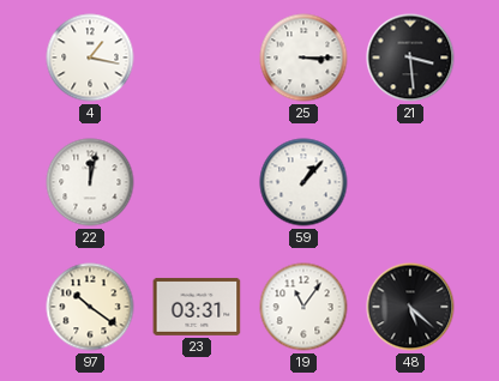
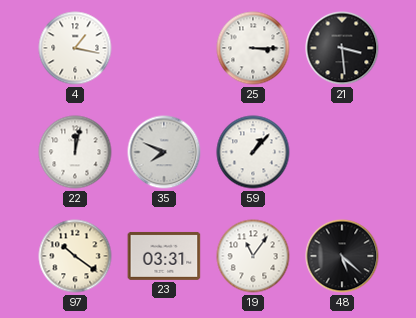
35: none -> 7:49
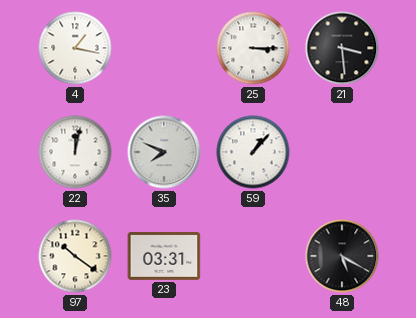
19: 11:06 -> none
48: 5:22 -> 5:20
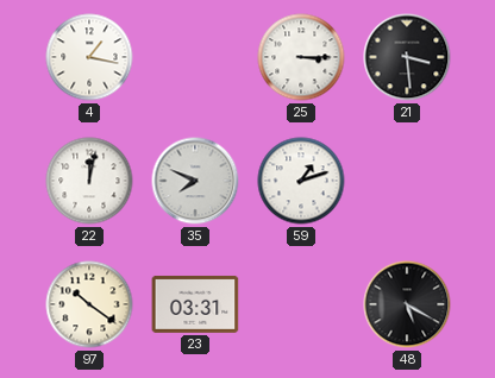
59: 1:07 -> 1:12
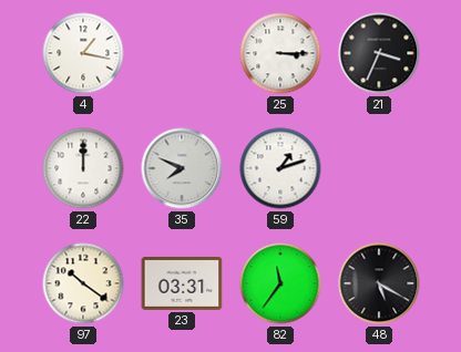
21: 3:29 -> 3:34
22: 12:02 -> 12:00
82: none -> 11:36
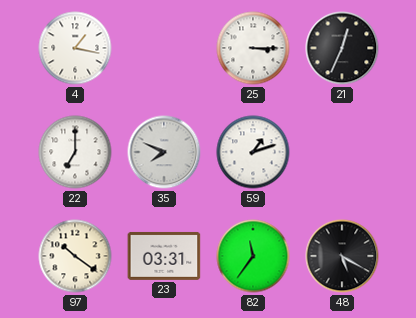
21: 3:34 -> 12:34
22: 12:00 -> 7:00
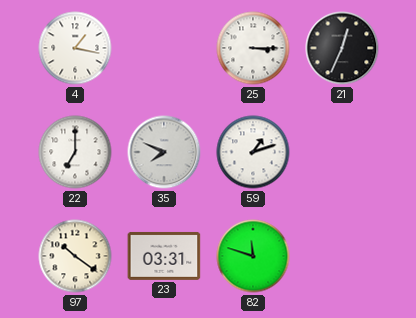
82: 11:36 -> 11:48
48: 5:20 -> none
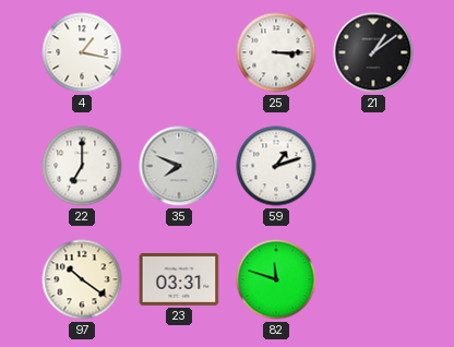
21: 12:34 -> 1:09
